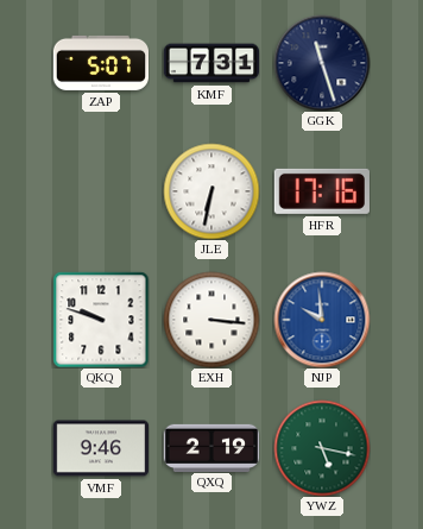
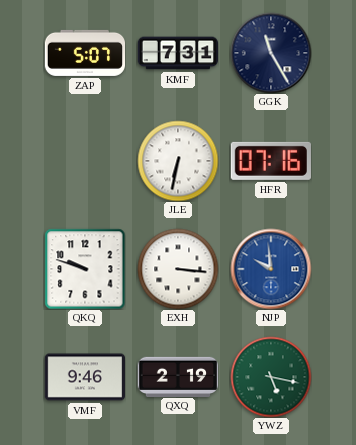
GGK: 11:27 -> 11:25
HFR: 17:16 -> 07:16
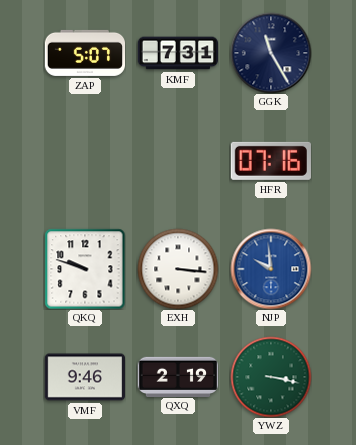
JLE: 6:32 -> none
YWZ: 5:17 -> 3:17
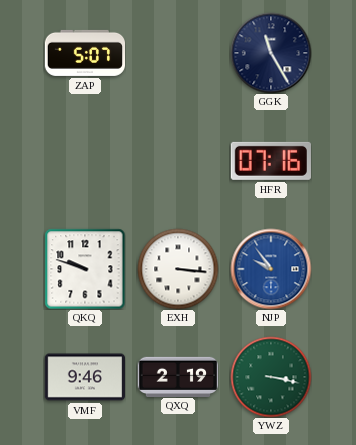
KMF: 7:31 -> none
NJP: 9:59 -> 9:54
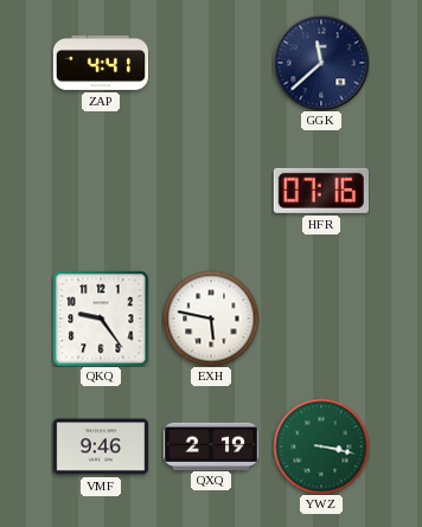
ZAP: 5:07 -> 4:41
GGK: 11:25 -> 11:38
QKQ: 9:48 -> 9:24
EXH: 3:16 -> 5:47
NJP: 9:54 -> none
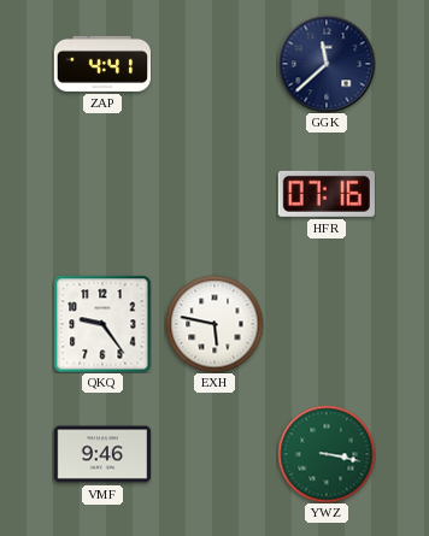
QXQ: 2:19 -> none
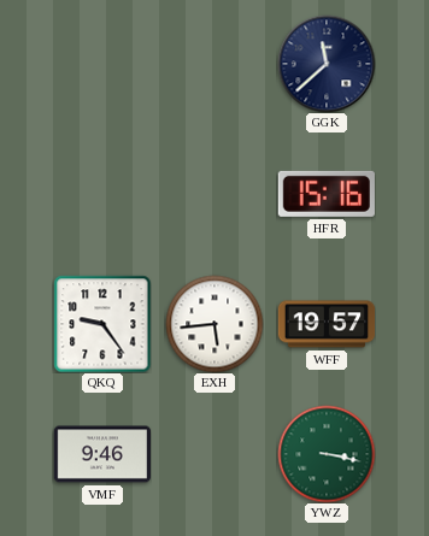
ZAP: 4:41 -> none
HFR: 07:16 -> 15:16
EXH: 5:47 -> 5:44
WFF: none -> 19:57
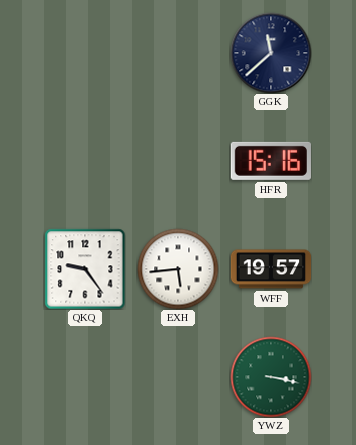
VMF: 9:46 -> none
